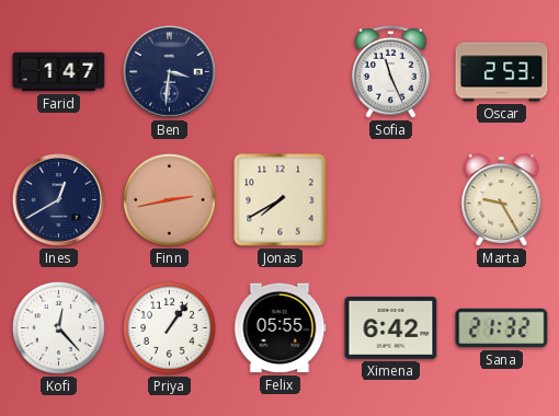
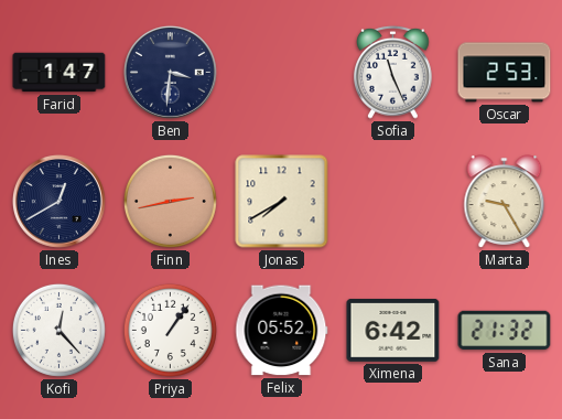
Felix: 05:55 -> 05:52
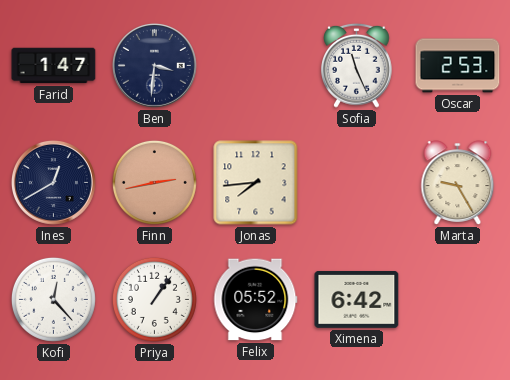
Jonas: 7:40 -> 7:44
Sana: 21:32 -> none
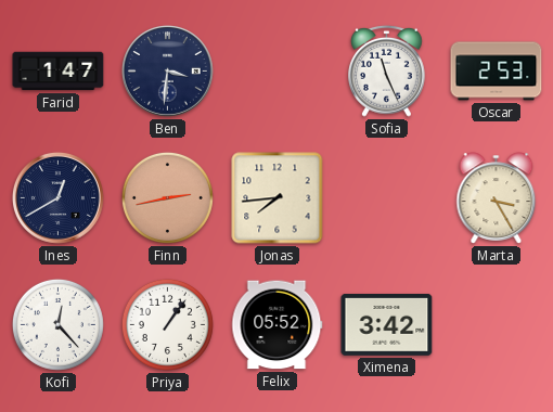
Marta: 9:25 -> 3:25
Ximena: 6:42 -> 3:42
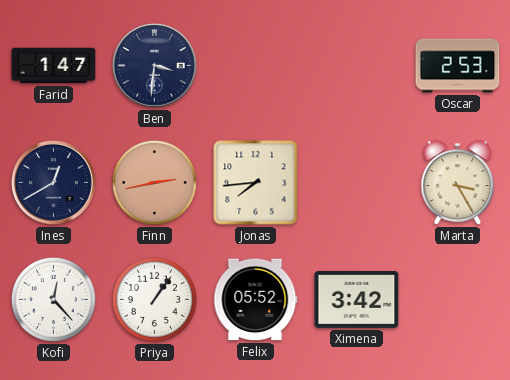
Sofia: 11:26 -> none
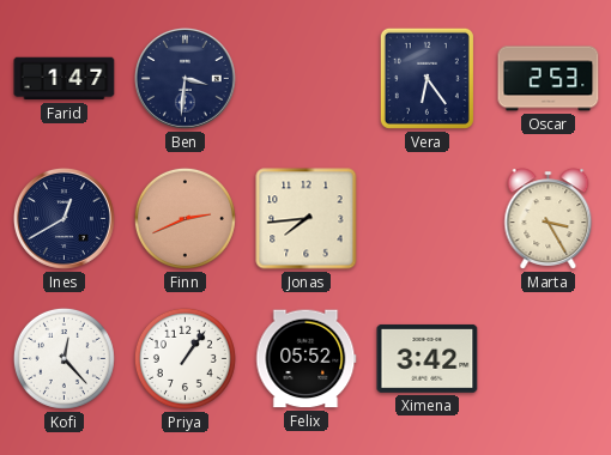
Vera: none -> 6:24
Finn: 2:43 -> 2:41
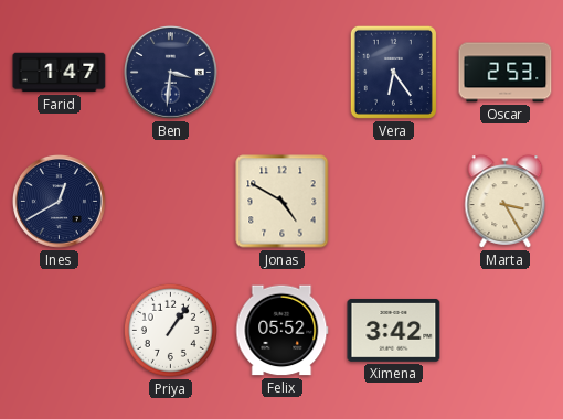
Finn: 2:41 -> none
Jonas: 7:44 -> 4:50
Kofi: 12:23 -> none
